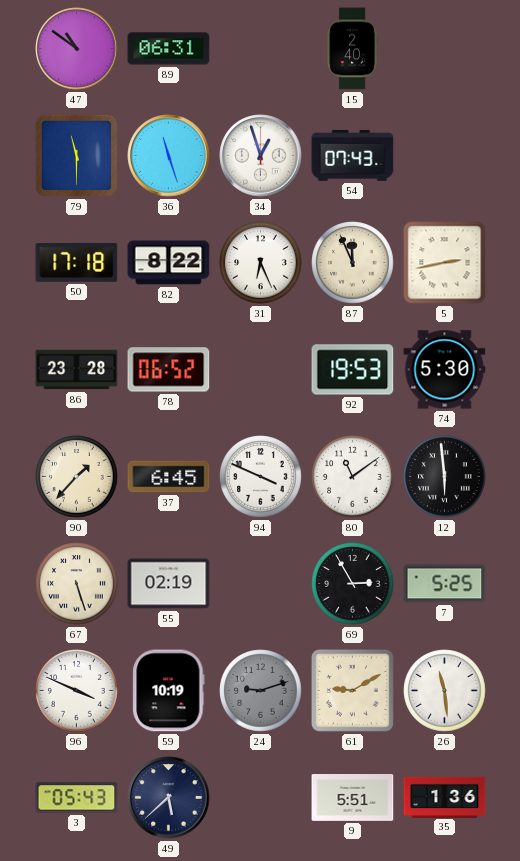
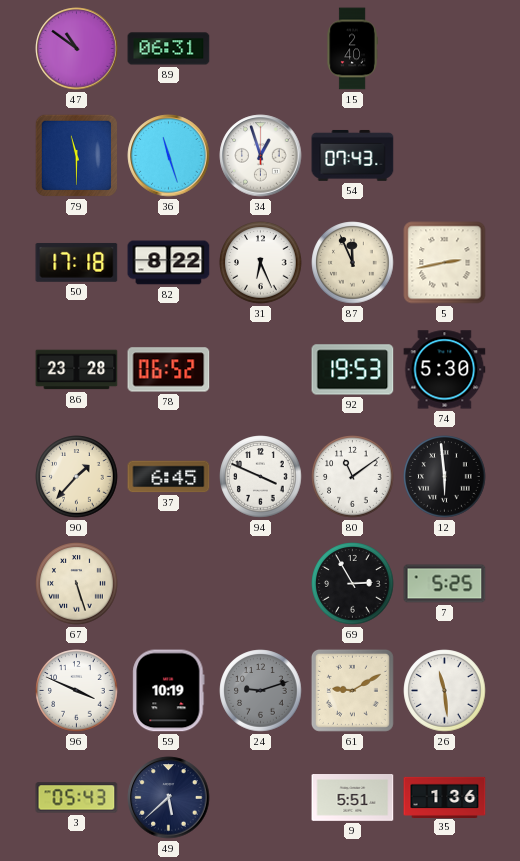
55: 02:19 -> none
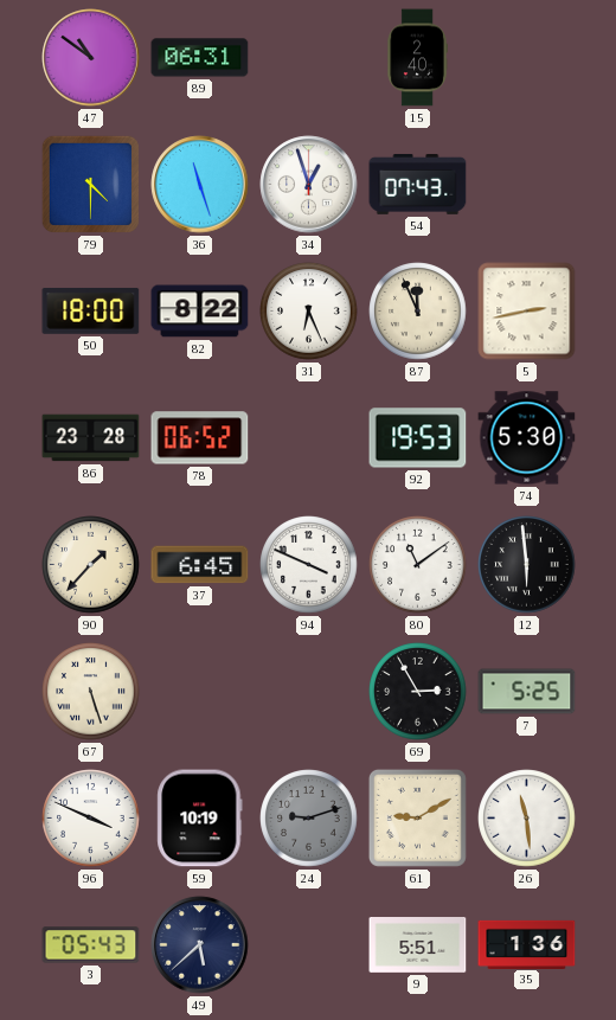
79: 11:30 -> 4:30
50: 17:18 -> 18:00
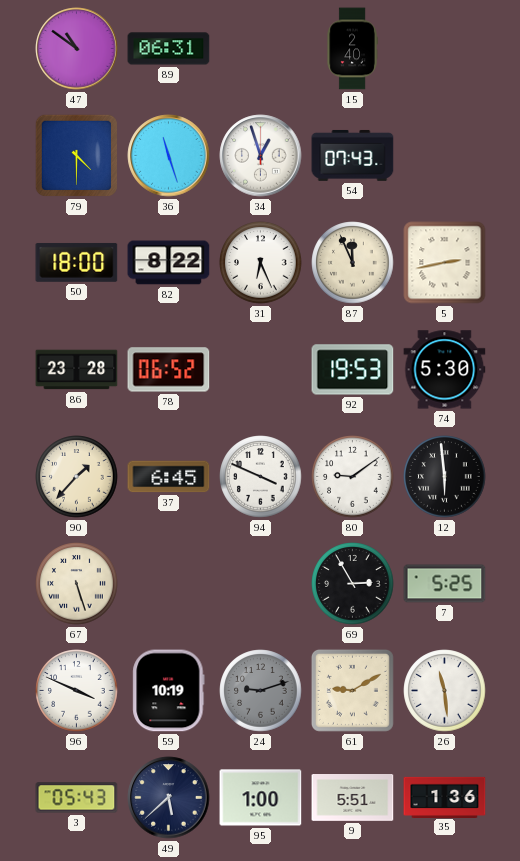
80: 11:09 -> 9:09
95: none -> 1:00
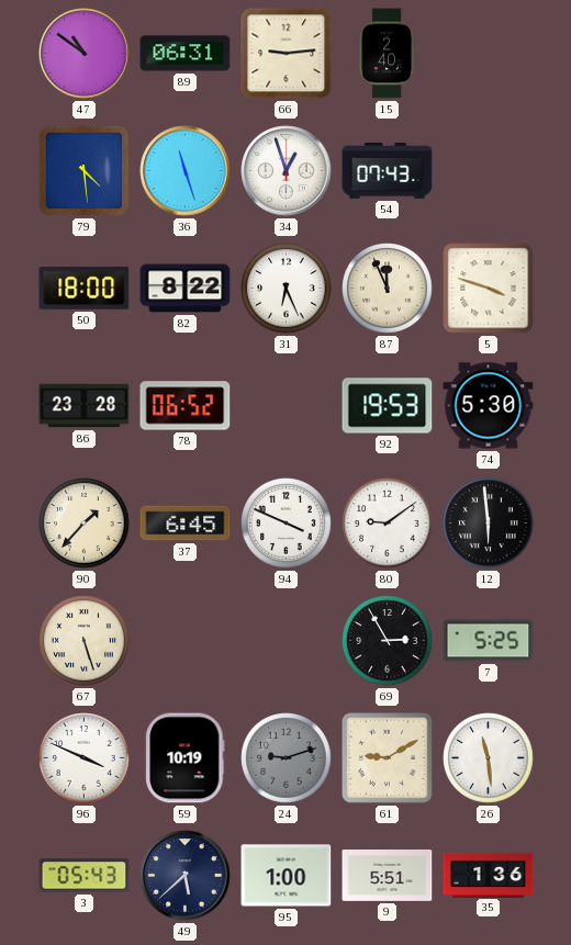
66: none -> 9:14
79: 4:30 -> 4:29
5: 2:43 -> 3:48
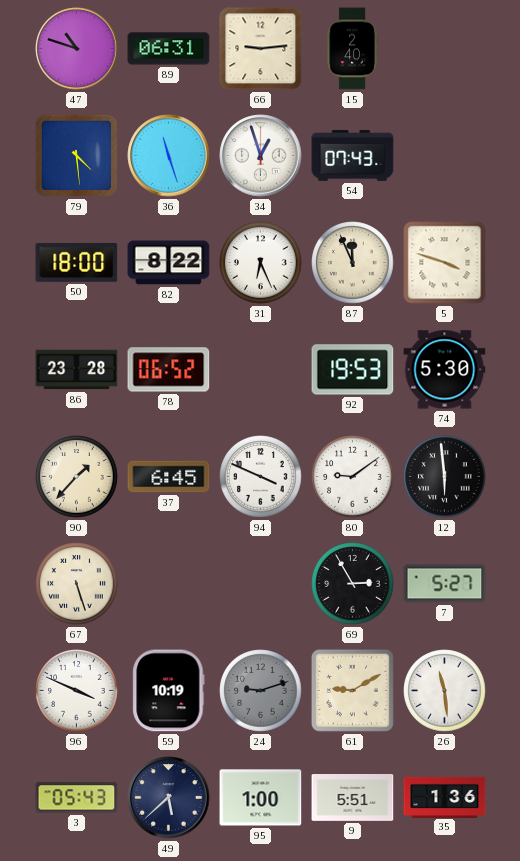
47: 10:51 -> 10:48
7: 5:25 -> 5:27
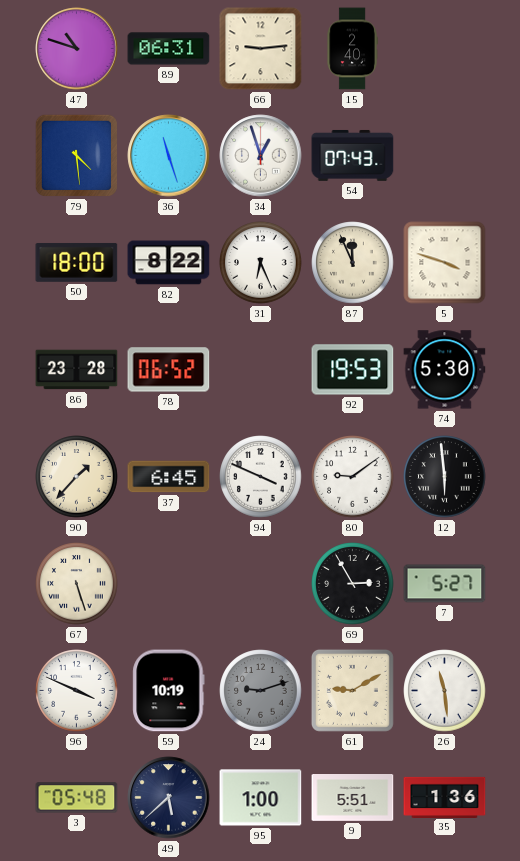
3: 05:43 -> 05:48
